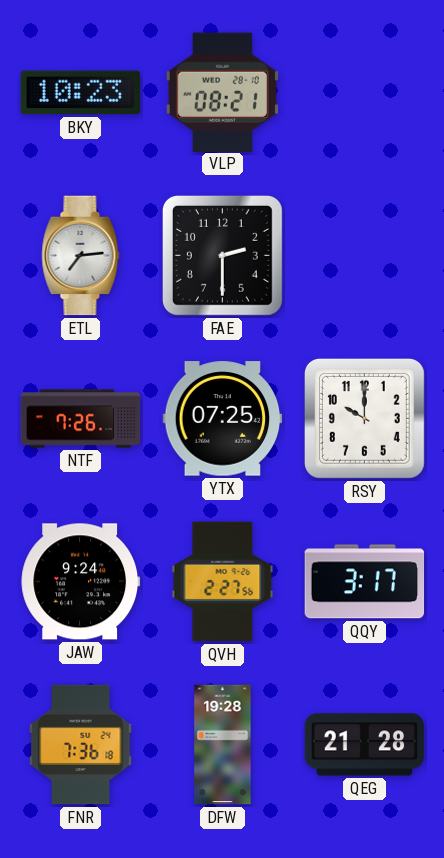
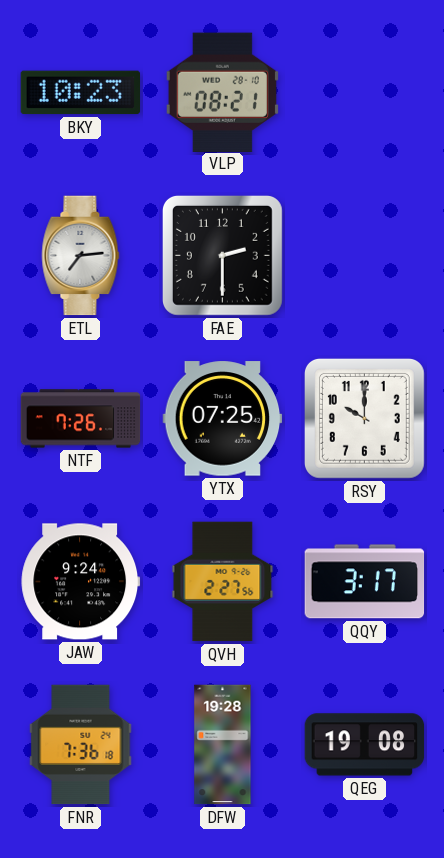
QEG: 21:28 -> 19:08
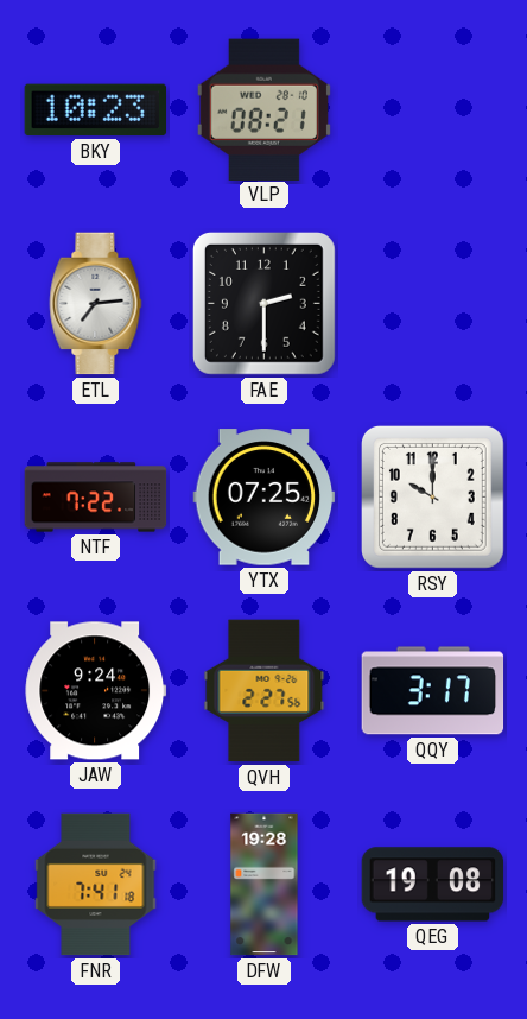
NTF: 7:26 -> 7:22
FNR: 7:36 -> 7:41
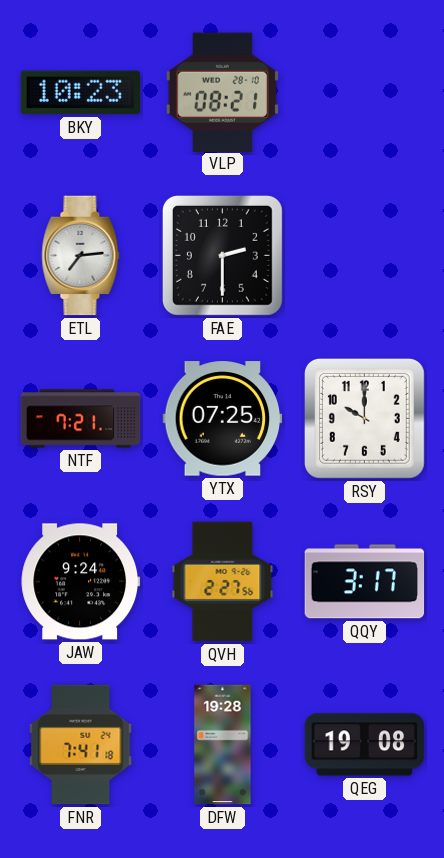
NTF: 7:22 -> 7:21
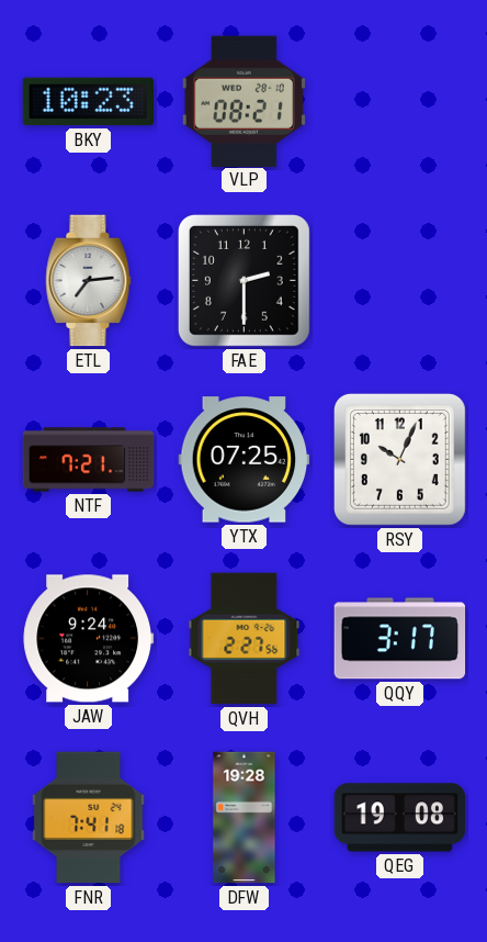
RSY: 10:00 -> 10:04
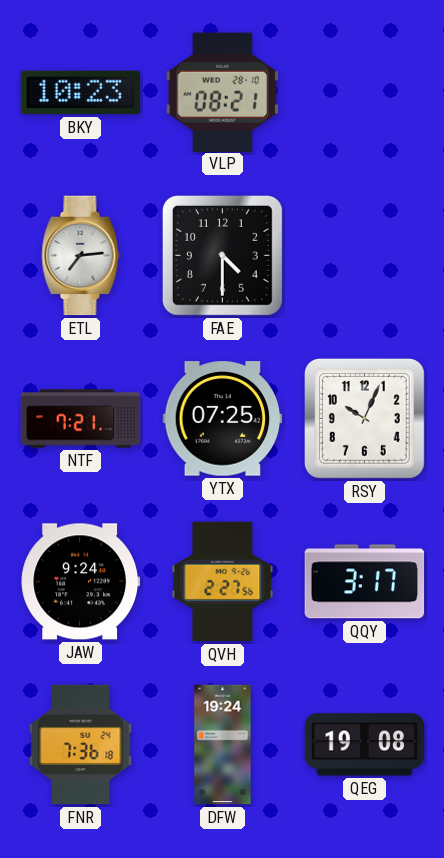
FAE: 2:30 -> 4:30
FNR: 7:41 -> 7:36
DFW: 19:28 -> 19:24
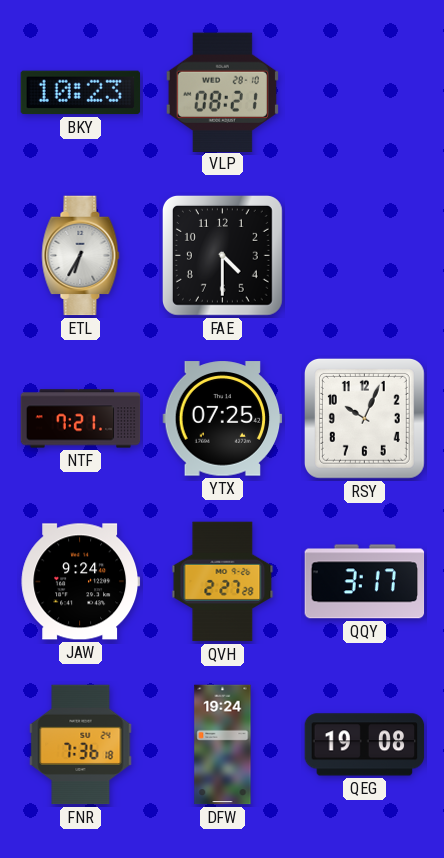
ETL: 7:14 -> 6:35
QVH: 2:27:56 -> 2:27:28
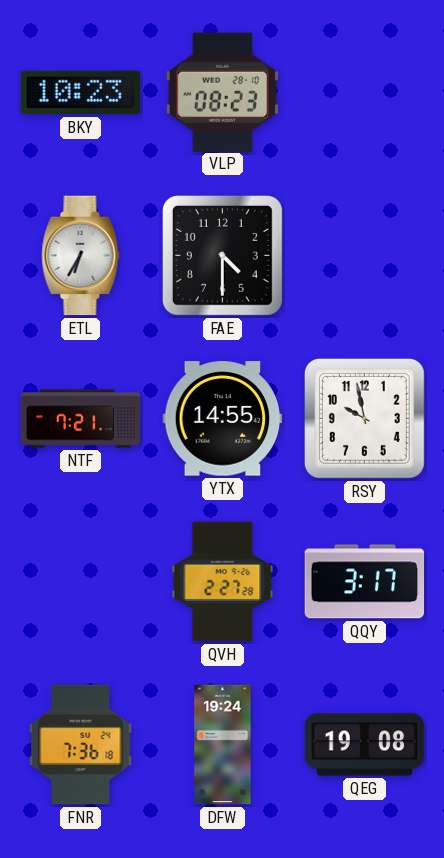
VLP: 08:21 -> 08:23
YTX: 07:25 -> 14:55
RSY: 10:04 -> 9:58
JAW: 9:24 -> none
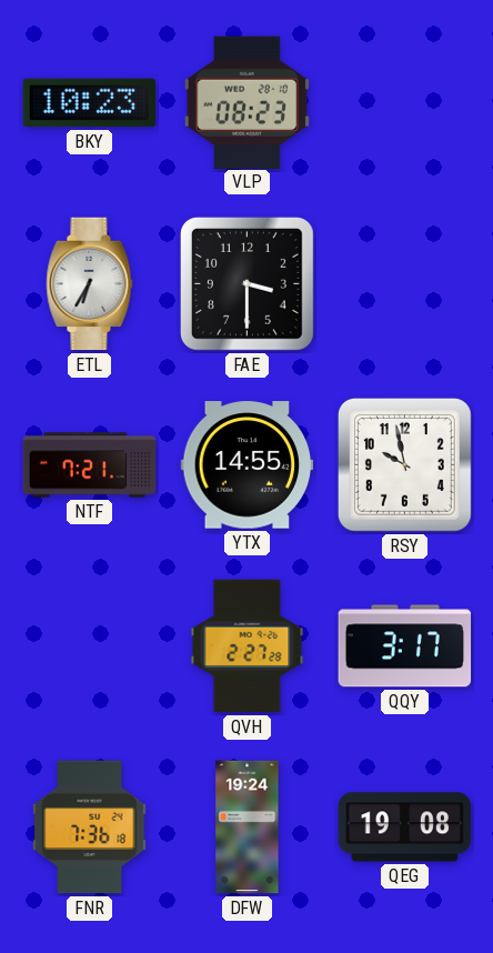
FAE: 4:30 -> 3:30
